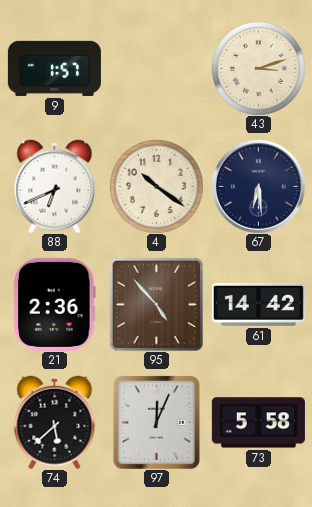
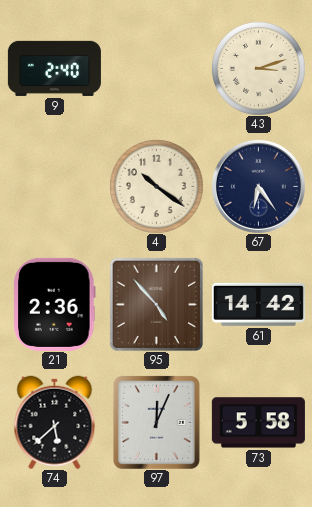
9: 1:57 -> 2:40
88: 6:41 -> none
67: 6:29 -> 6:24
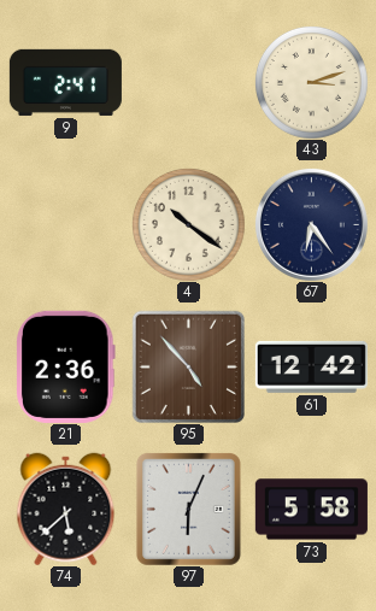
9: 2:40 -> 2:41
61: 14:42 -> 12:42
97: 12:04 -> 6:04
